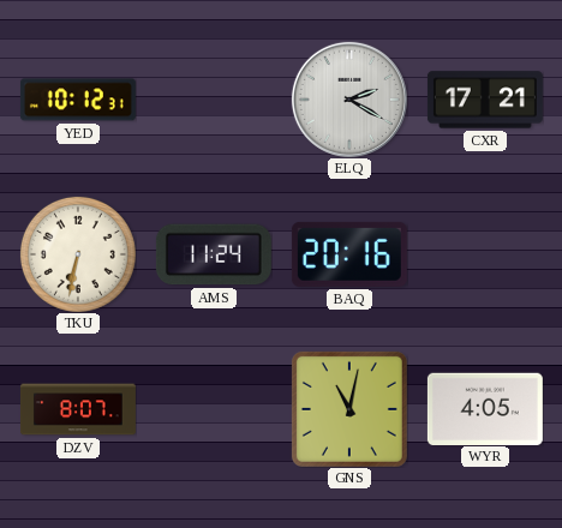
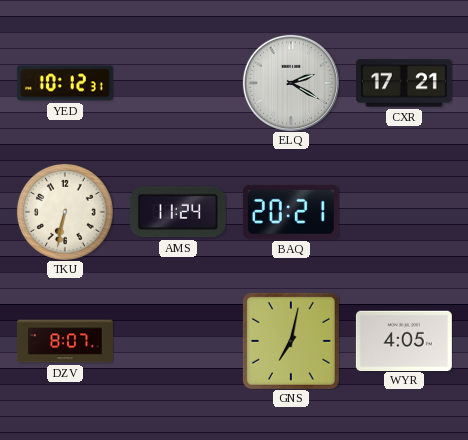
BAQ: 20:16 -> 20:21
GNS: 11:02 -> 7:02
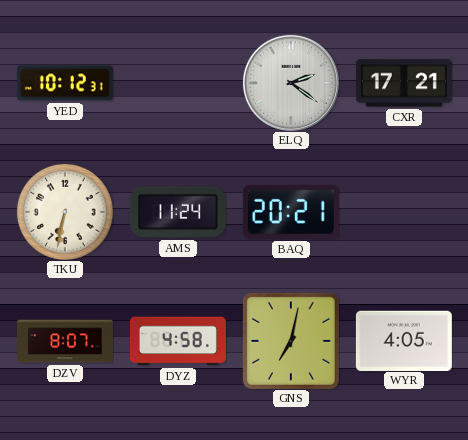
ELQ: 2:20 -> 2:21
DYZ: none -> 4:58
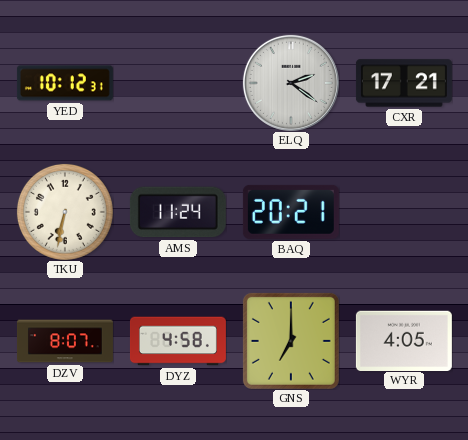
GNS: 7:02 -> 7:00
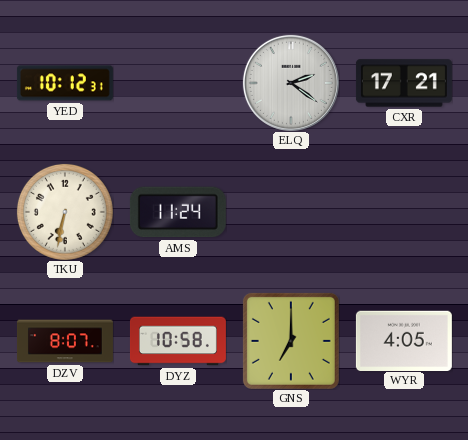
BAQ: 20:21 -> none
DYZ: 4:58 -> 10:58
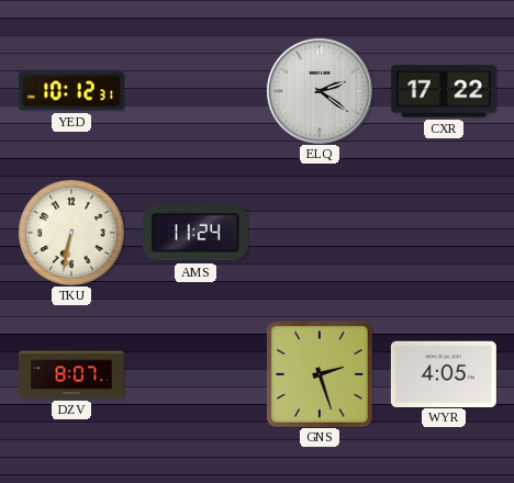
CXR: 17:21 -> 17:22
DYZ: 10:58 -> none
GNS: 7:00 -> 2:27
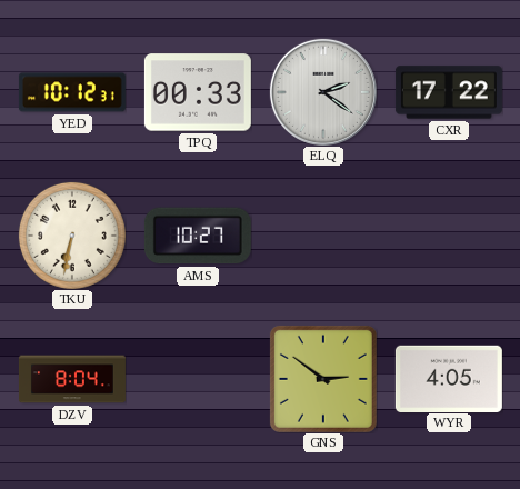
TPQ: none -> 00:33
AMS: 11:24 -> 10:27
DZV: 8:07 -> 8:04
GNS: 2:27 -> 2:51
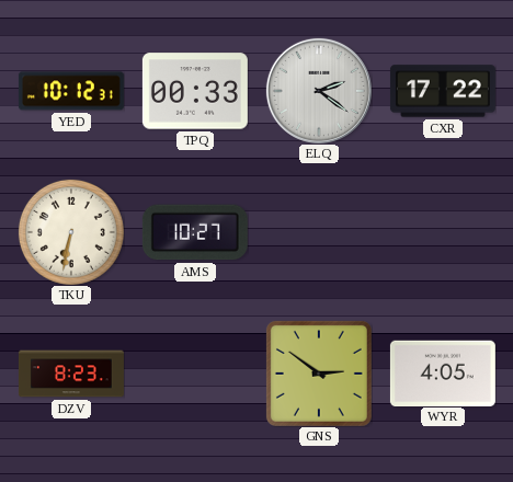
DZV: 8:04 -> 8:23
